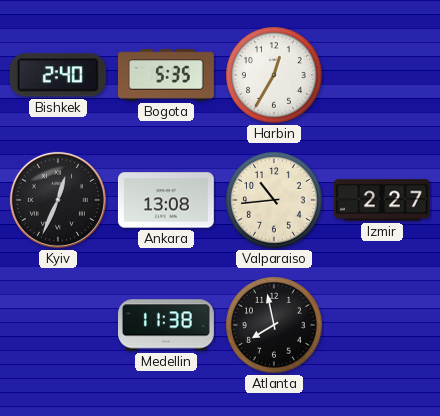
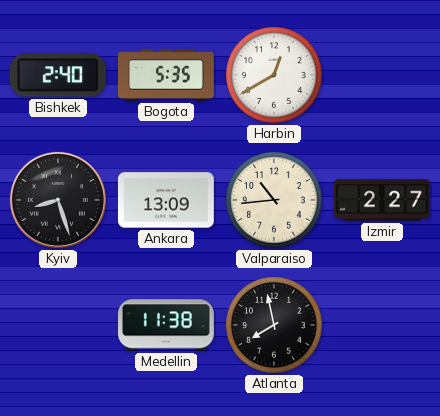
Harbin: 12:35 -> 12:40
Kyiv: 12:34 -> 8:27
Ankara: 13:08 -> 13:09
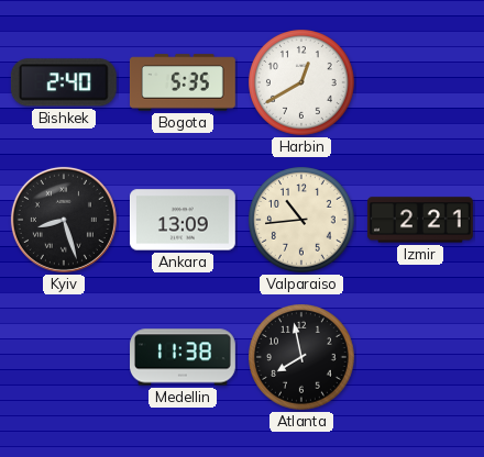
Izmir: 2:27 -> 2:21
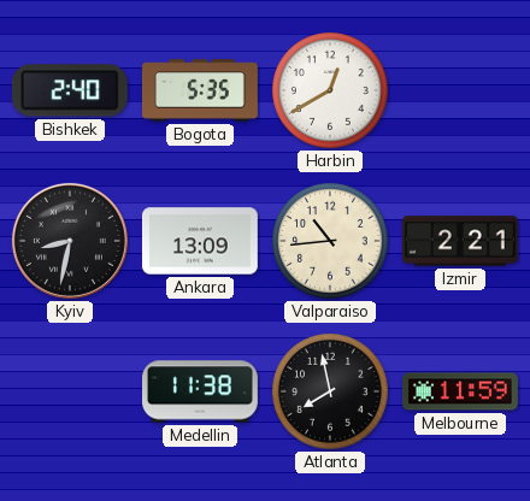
Kyiv: 8:27 -> 8:32
Melbourne: none -> 11:59
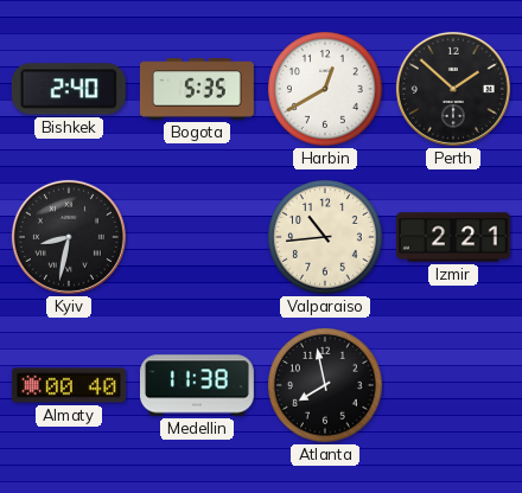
Perth: none -> 1:52
Ankara: 13:09 -> none
Almaty: none -> 00:40
Melbourne: 11:59 -> none
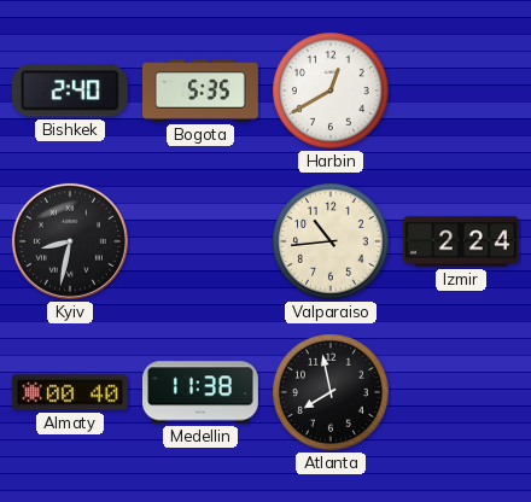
Perth: 1:52 -> none
Izmir: 2:21 -> 2:24
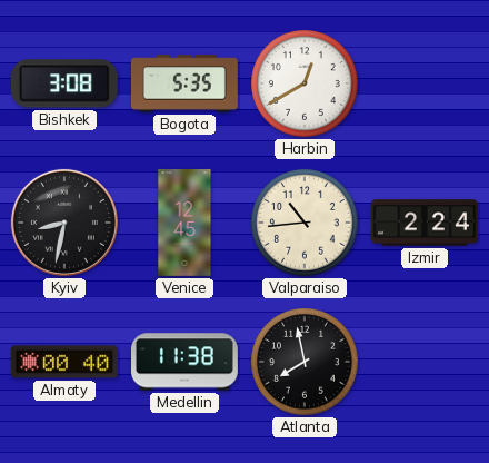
Bishkek: 2:40 -> 3:08
Venice: none -> 12:45
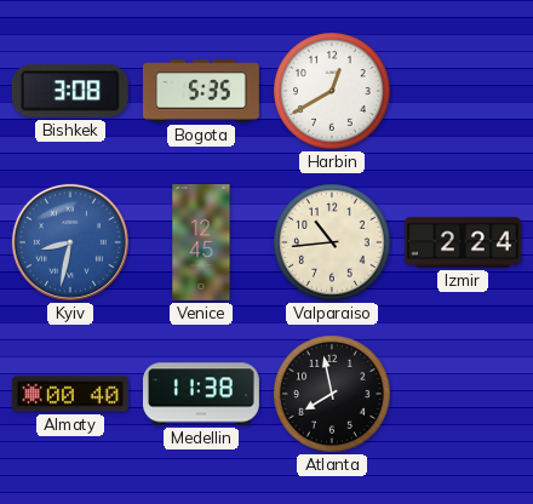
Kyiv dial: black -> blue
